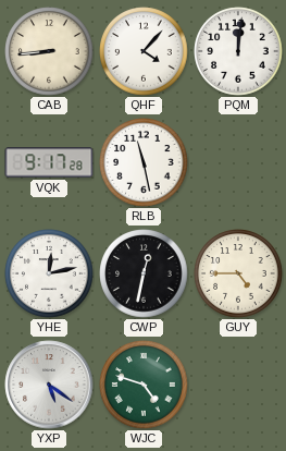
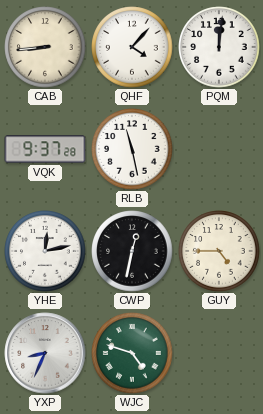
VQK: 9:17 -> 9:37
YXP: 5:21 -> 8:34
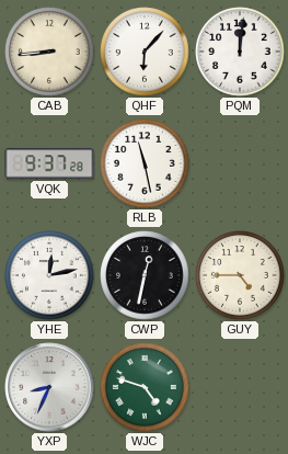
QHF: 4:07 -> 6:07
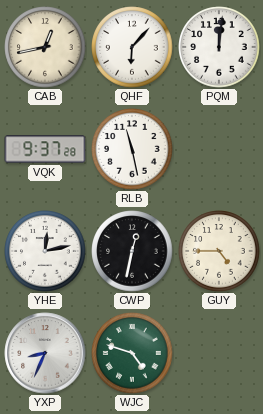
CAB: 8:44 -> 12:43
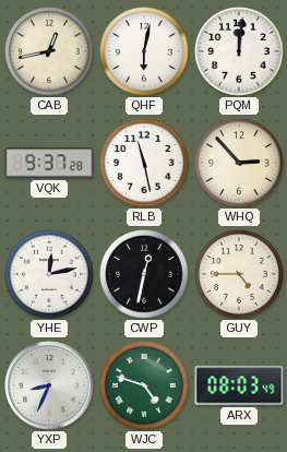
QHF: 6:07 -> 6:02
WHQ: none -> 2:53
ARX: none -> 08:03
